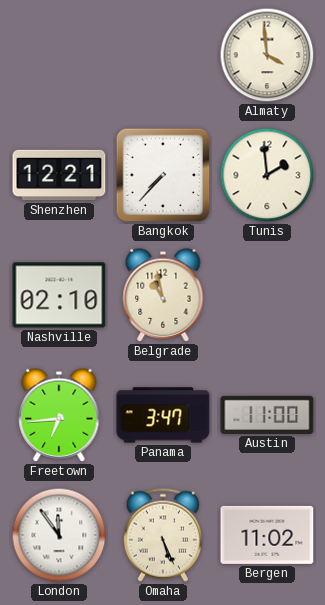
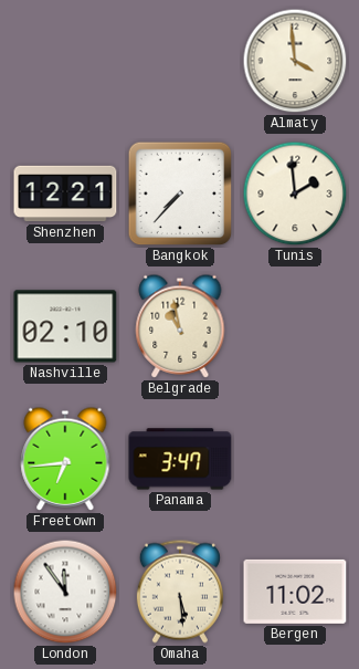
Austin: 11:00 -> none
Omaha: 5:26 -> 5:29
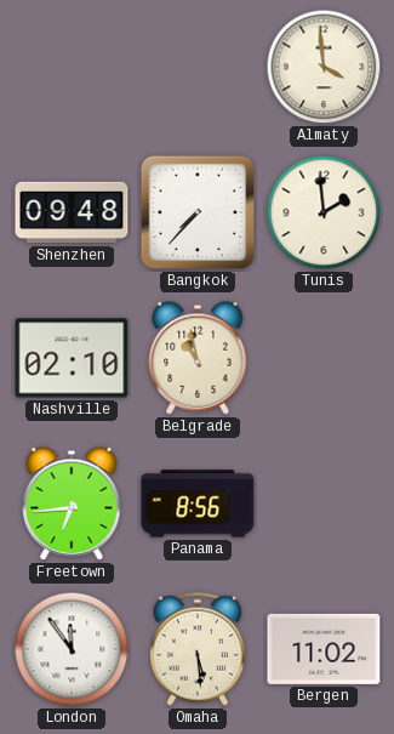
Shenzhen: 12:21 -> 09:48
Panama: 3:47 -> 8:56
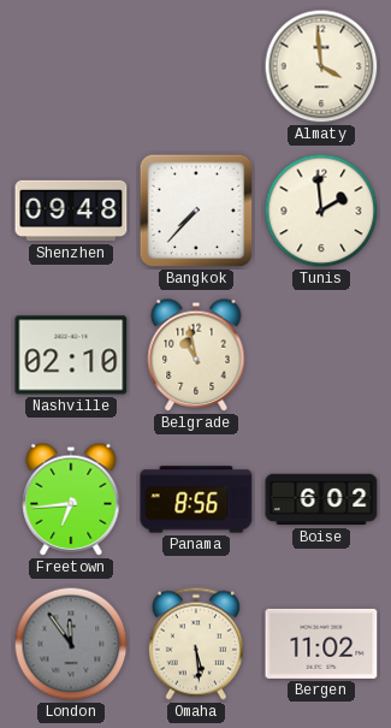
Boise: none -> 6:02
London dial: white -> grey
